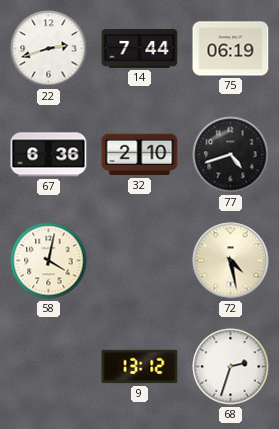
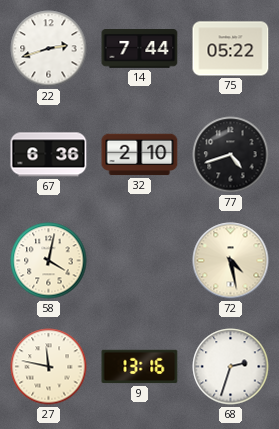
75: 06:19 -> 05:22
27: none -> 11:47
9: 13:12 -> 13:16
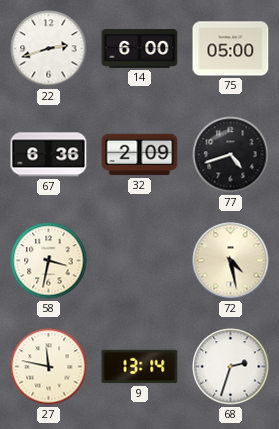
14: 7:44 -> 6:00
75: 05:22 -> 05:00
32: 2:10 -> 2:09
58: 4:02 -> 3:32
9: 13:16 -> 13:14
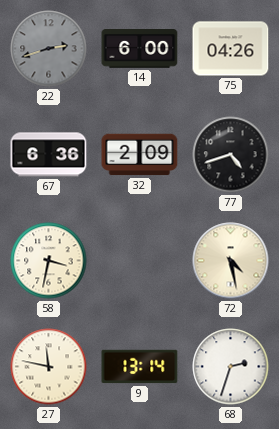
22 dial: white -> grey
75: 05:00 -> 04:26
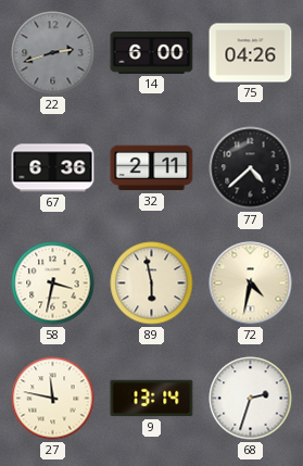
32: 2:09 -> 2:11
77: 4:42 -> 4:38
89: none -> 5:58
72: 4:28 -> 4:32
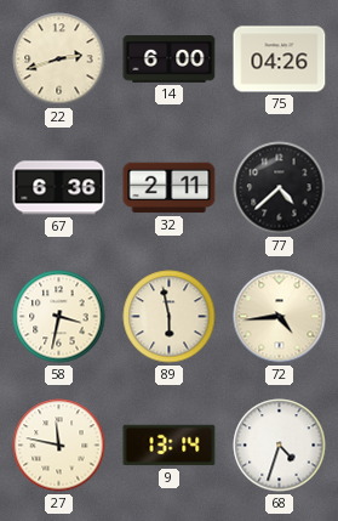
22 dial: grey -> cream
72: 4:32 -> 4:44
68: 2:33 -> 4:33
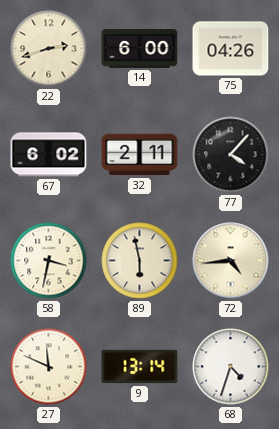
67: 6:36 -> 6:02
77: 4:38 -> 4:07
27: 11:47 -> 11:49
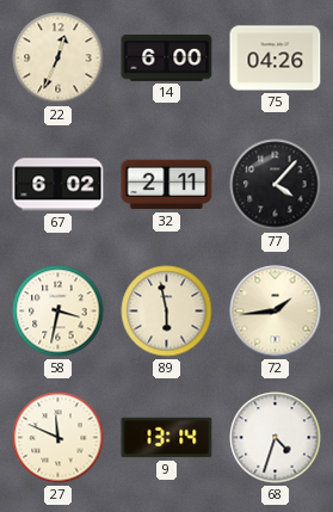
22: 2:42 -> 12:34
72: 4:44 -> 1:44
